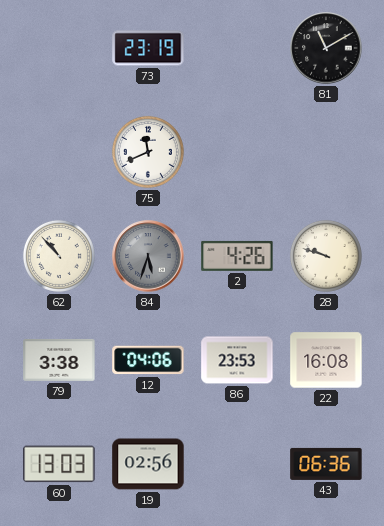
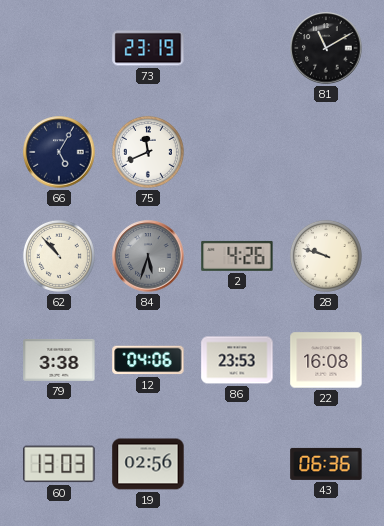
66: none -> 5:05
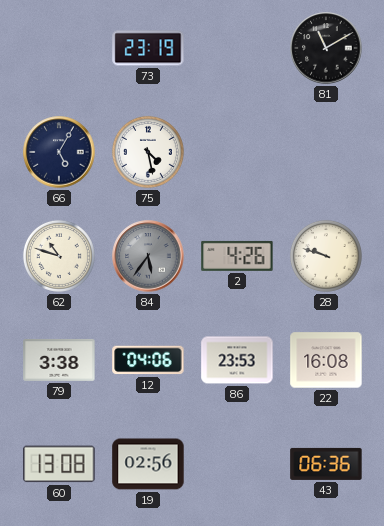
75: 11:41 -> 4:28
62: 10:53 -> 10:48
84: 5:33 -> 5:36
60: 13:03 -> 13:08
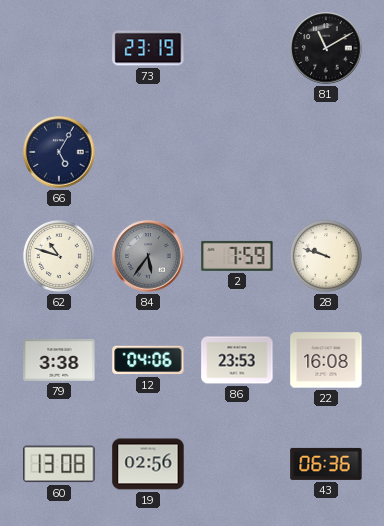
75: 4:28 -> none
2: 4:26 -> 7:59
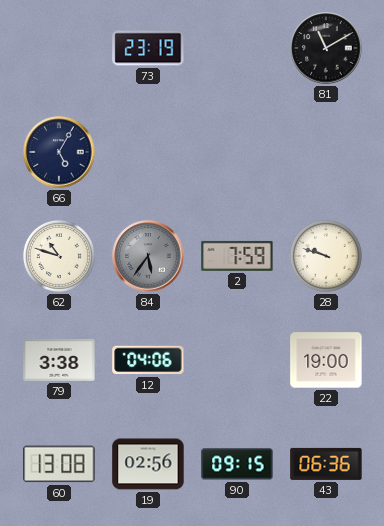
86: 23:53 -> none
22: 16:08 -> 19:00
90: none -> 09:15
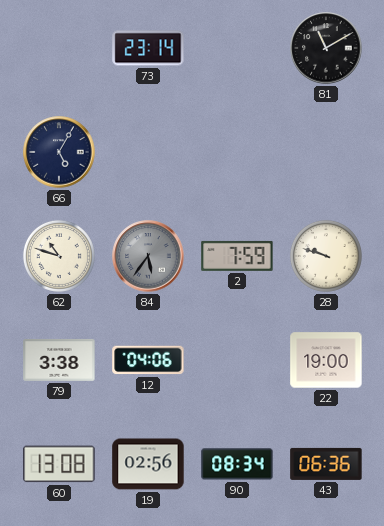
73: 23:19 -> 23:14
90: 09:15 -> 08:34
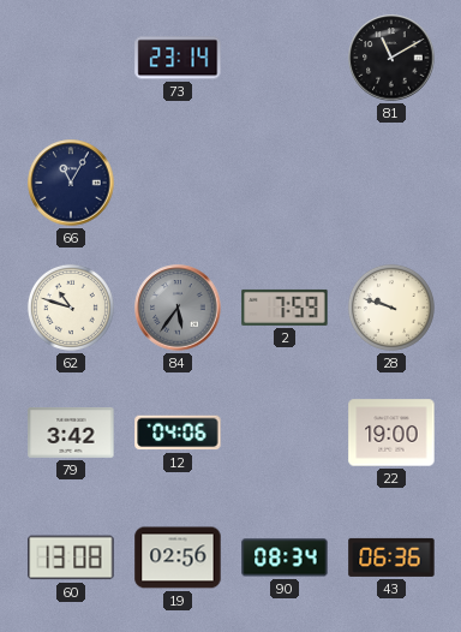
66: 5:05 -> 11:05
79: 3:38 -> 3:42
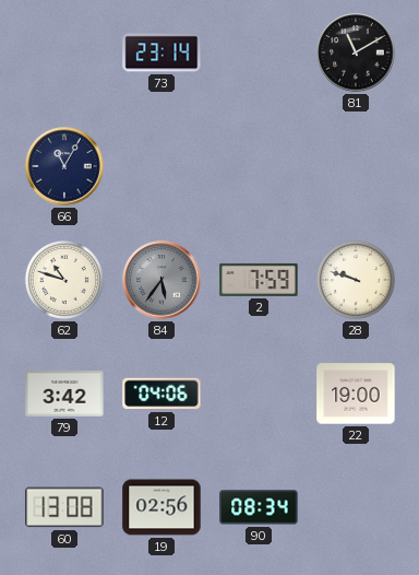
43: 06:36 -> none
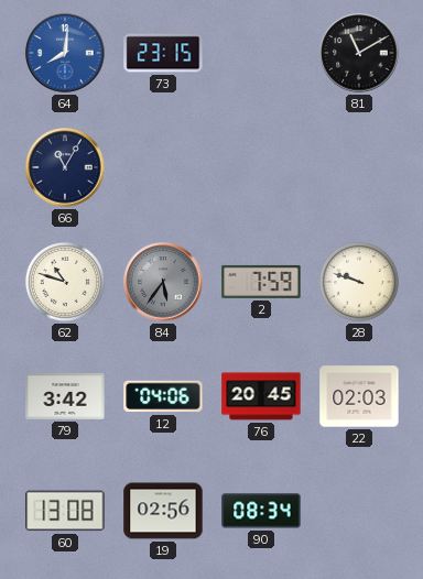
64: none -> 8:01
73: 23:14 -> 23:15
76: none -> 20:45
22: 19:00 -> 02:03
